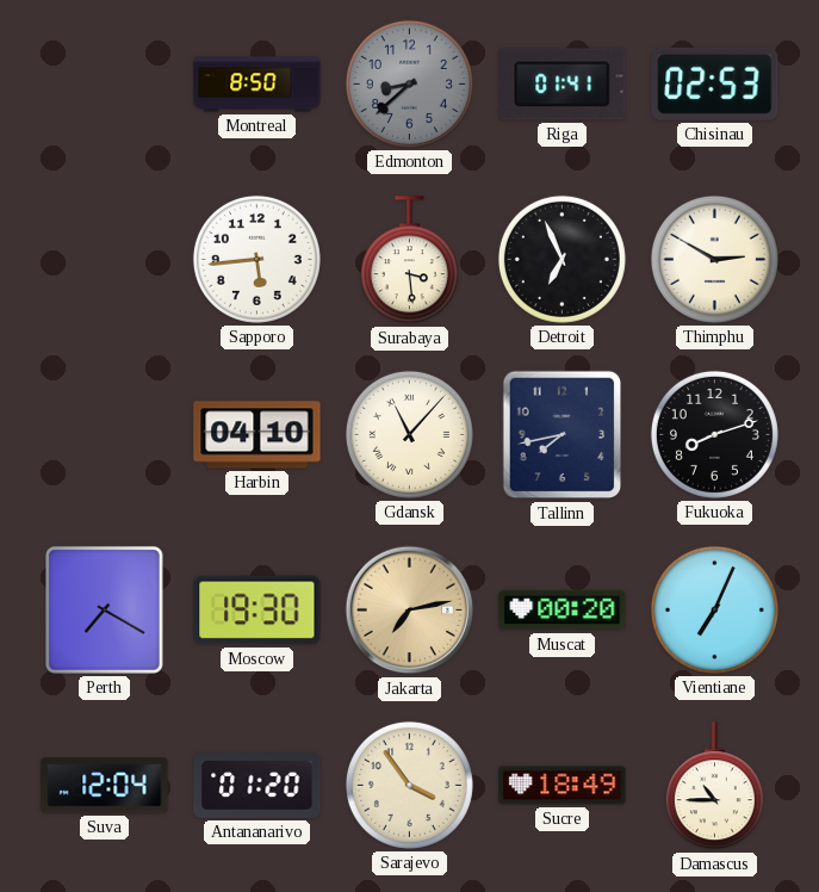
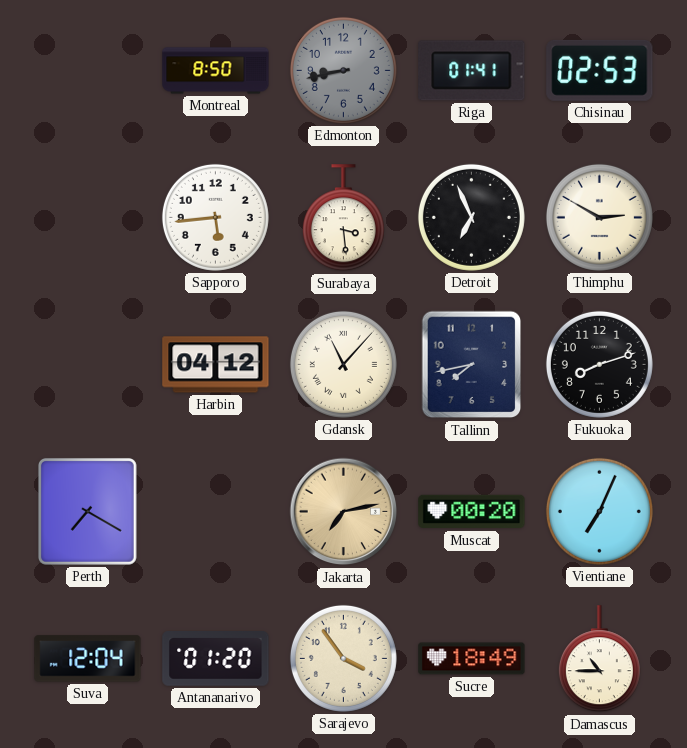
Edmonton: 8:38 -> 8:43
Harbin: 04:10 -> 04:12
Moscow: 19:30 -> none
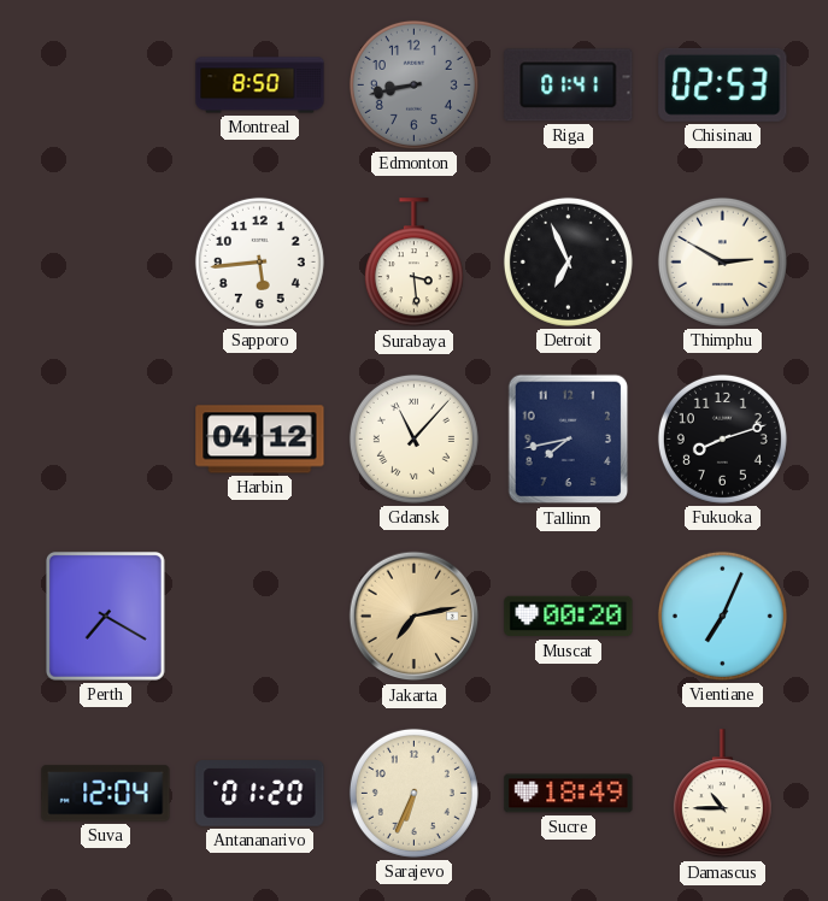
Sarajevo: 3:54 -> 6:34
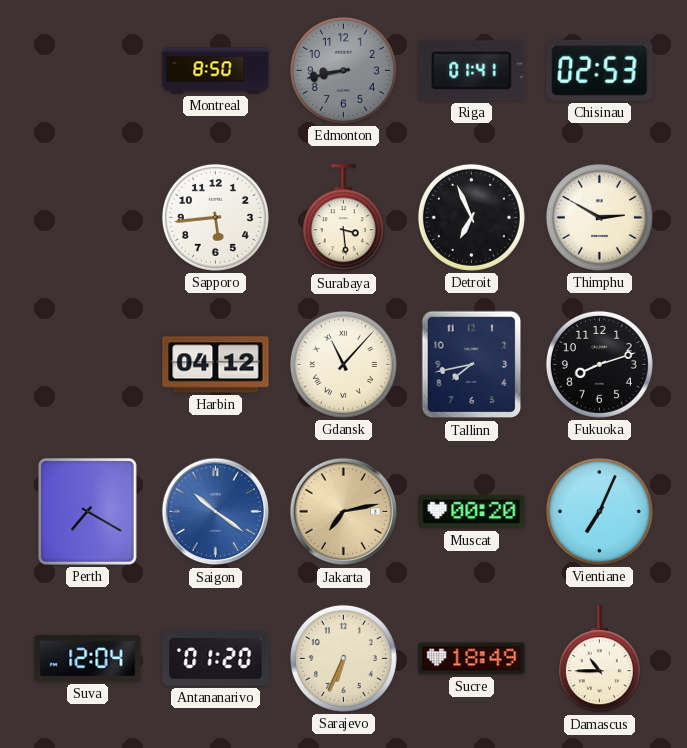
Saigon: none -> 10:21
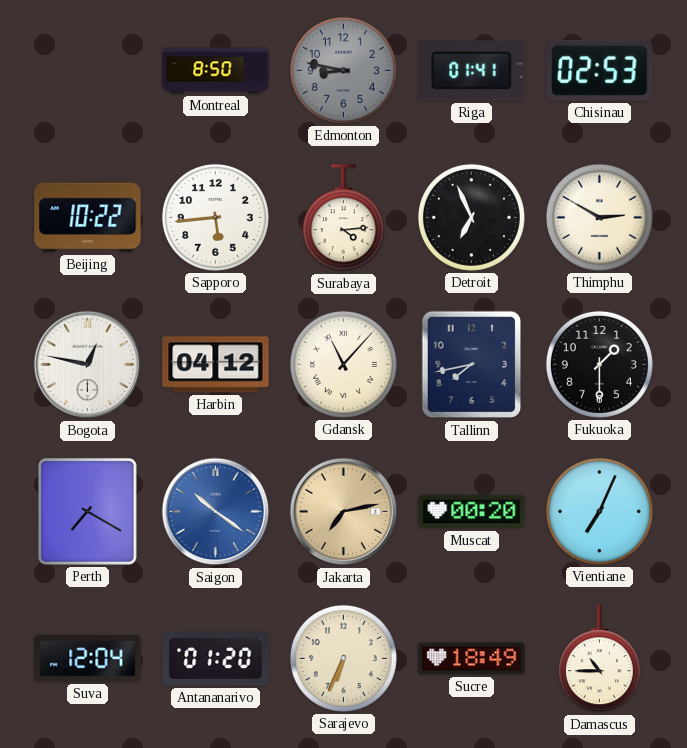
Edmonton: 8:43 -> 8:47
Beijing: none -> 10:22
Surabaya: 3:29 -> 4:14
Bogota: none -> 12:47
Fukuoka: 8:12 -> 1:30
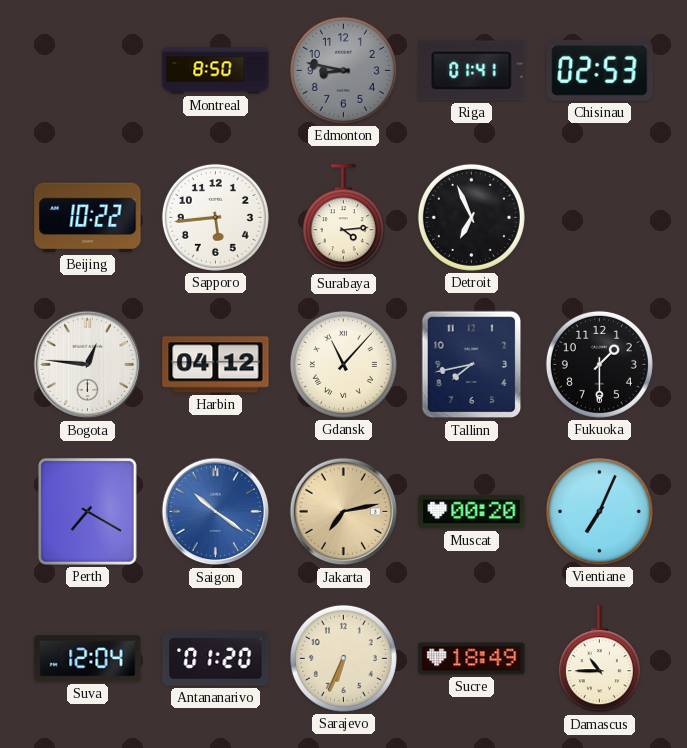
Thimphu: 2:50 -> none
Bogota: 12:47 -> 12:46
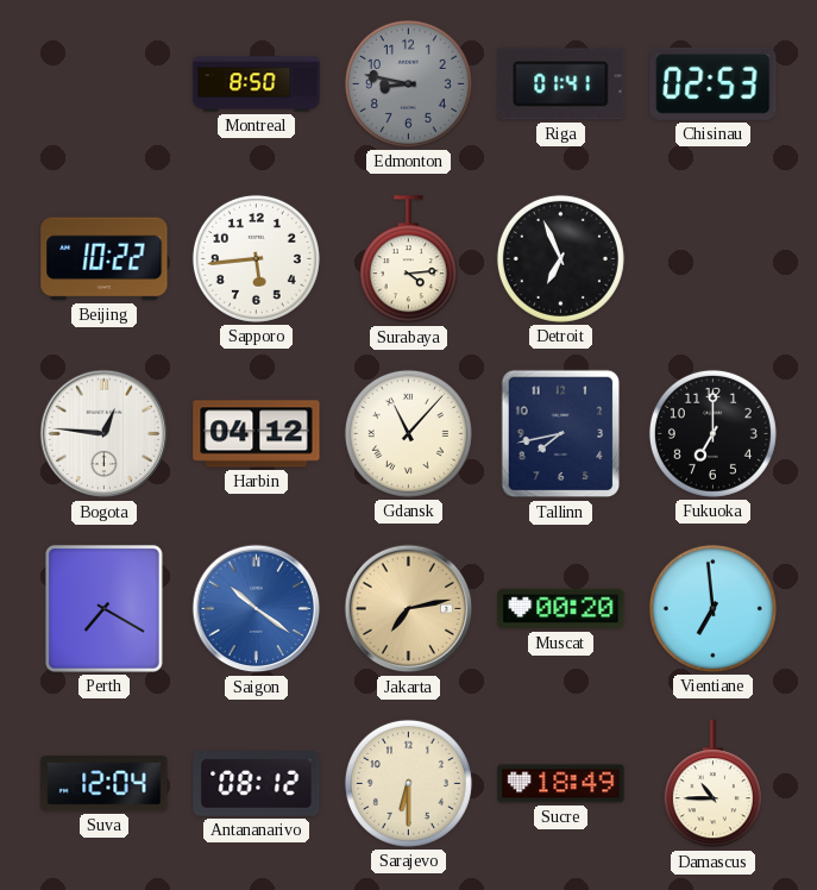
Fukuoka: 1:30 -> 7:00
Vientiane: 7:04 -> 6:59
Antananarivo: 01:20 -> 08:12
Sarajevo: 6:34 -> 6:30
